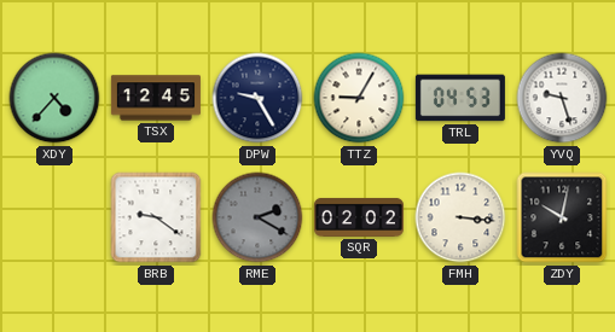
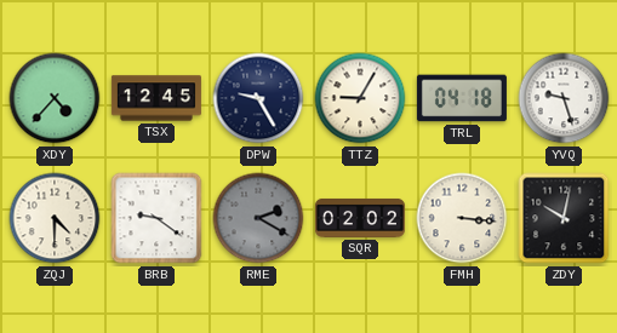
TRL: 04:53 -> 04:18
ZQJ: none -> 4:30
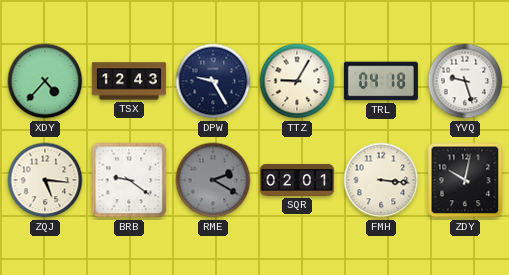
TSX: 12:45 -> 12:43
ZQJ: 4:30 -> 5:16
SQR: 02:02 -> 02:01
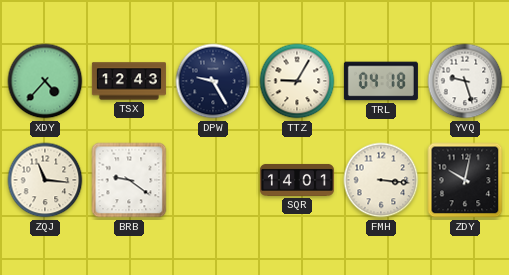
ZQJ: 5:16 -> 11:16
RME: 2:20 -> none
SQR: 02:01 -> 14:01
